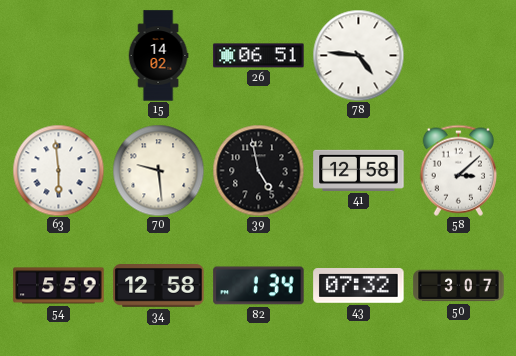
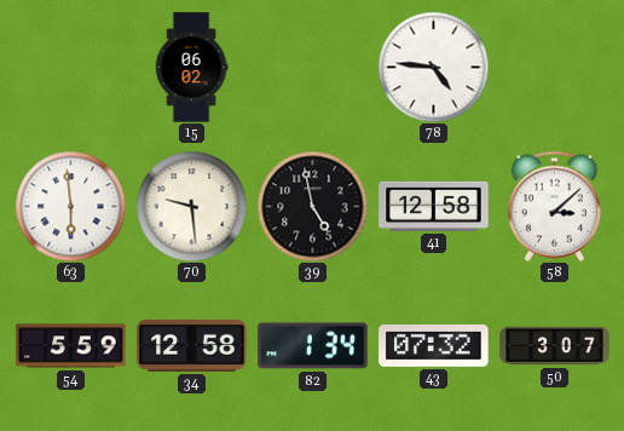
15: 14:02 -> 06:02
26: 06:51 -> none
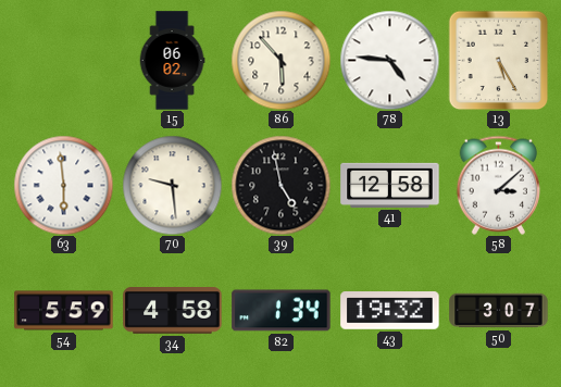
86: none -> 5:53
13: none -> 5:25
34: 12:58 -> 4:58
43: 07:32 -> 19:32
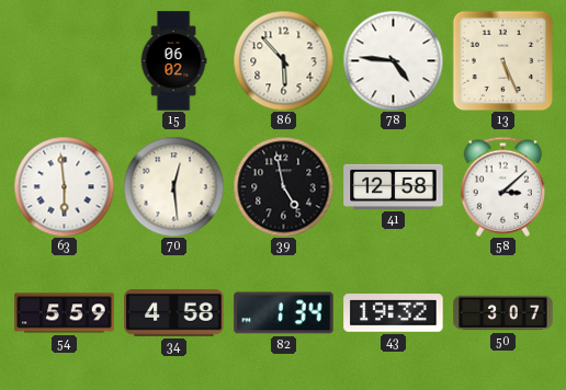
13: 5:25 -> 5:26
70: 9:29 -> 12:29
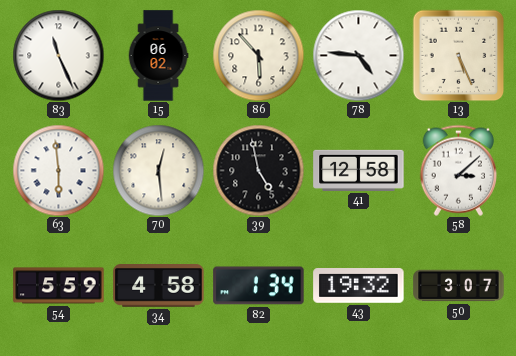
83: none -> 11:26
